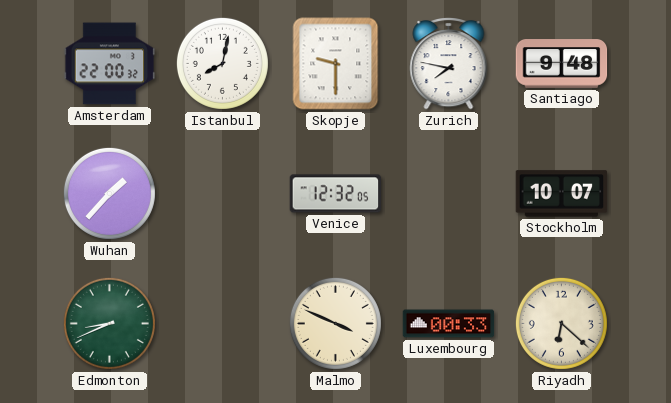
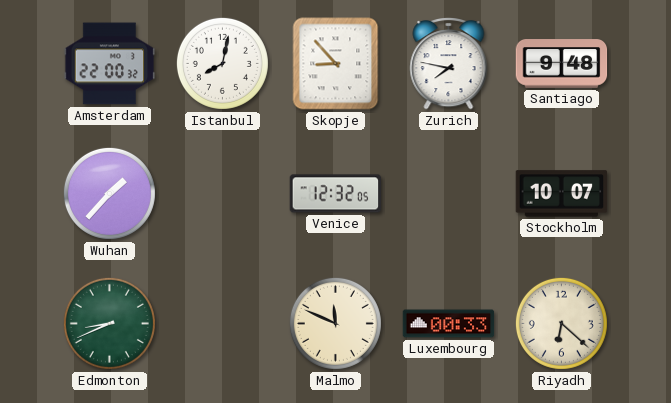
Skopje: 9:30 -> 8:53
Malmo: 3:49 -> 11:49
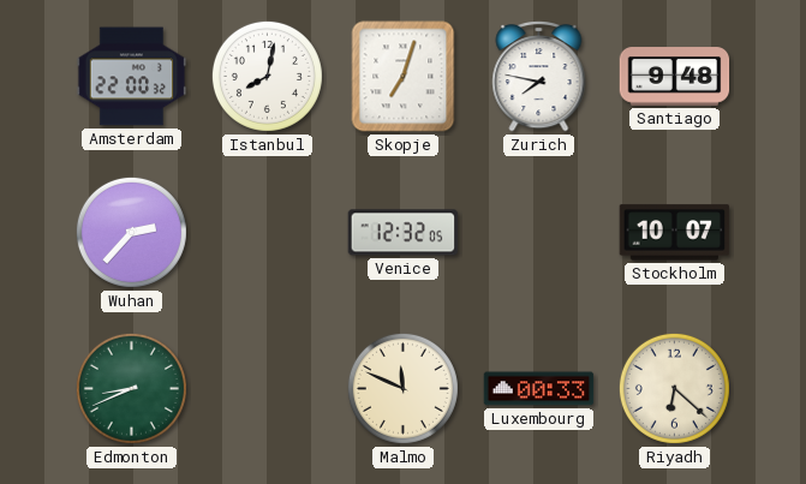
Skopje: 8:53 -> 7:03
Wuhan: 1:37 -> 2:37
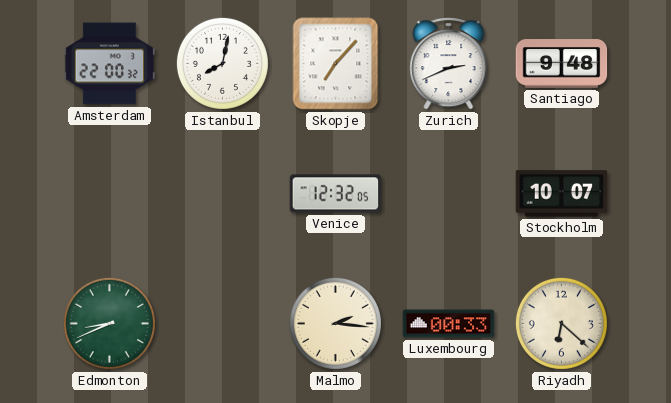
Skopje: 7:03 -> 7:07
Zurich: 7:47 -> 2:41
Wuhan: 2:37 -> none
Malmo: 11:49 -> 2:16
